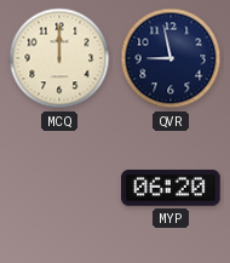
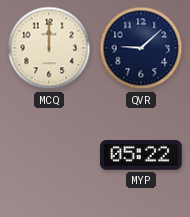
QVR: 8:58 -> 9:08
MYP: 06:20 -> 05:22
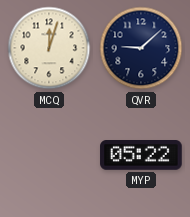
MCQ: 12:00 -> 12:03
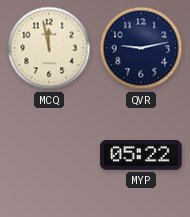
MCQ: 12:03 -> 11:58
QVR: 9:08 -> 9:13
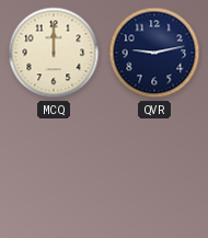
MCQ: 11:58 -> 12:00
MYP: 05:22 -> none
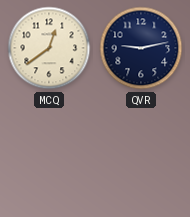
MCQ: 12:00 -> 12:39
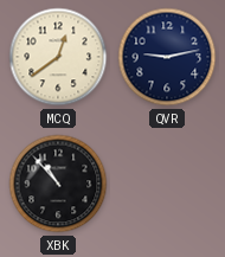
XBK: none -> 10:53
